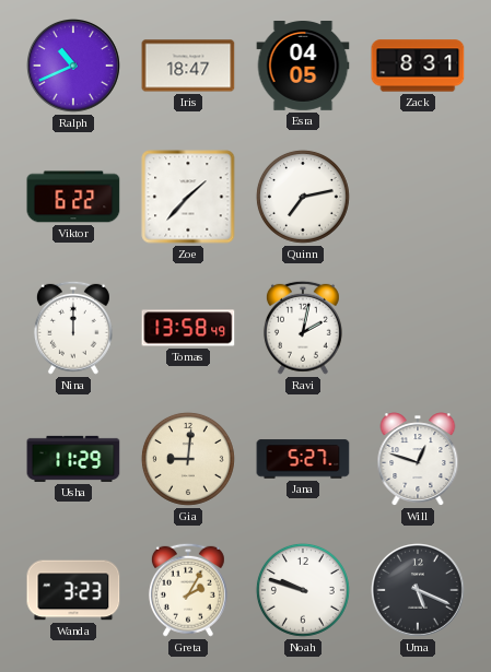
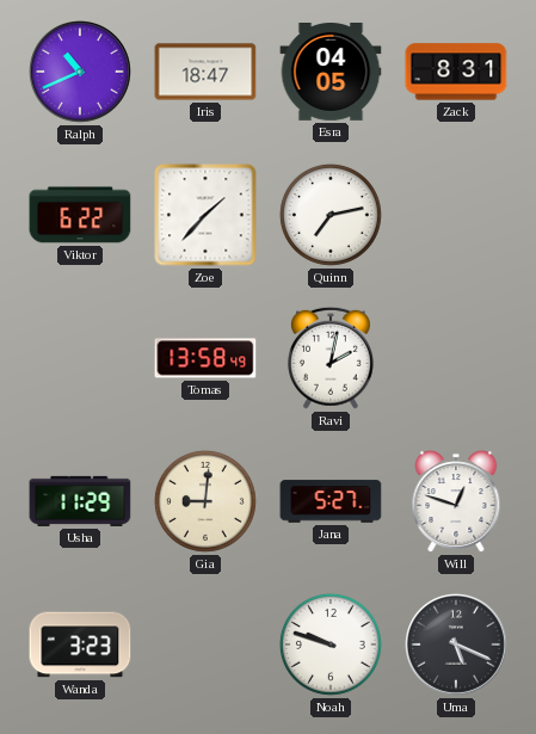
Nina: 12:00 -> none
Greta: 2:05 -> none
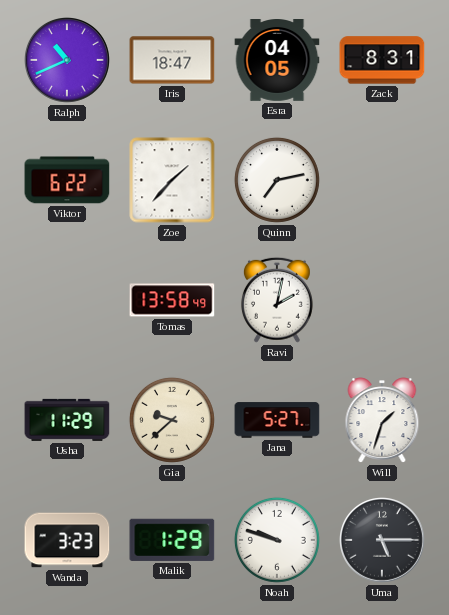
Gia: 9:01 -> 9:38
Will: 12:48 -> 1:33
Malik: none -> 1:29
Uma: 5:19 -> 5:15
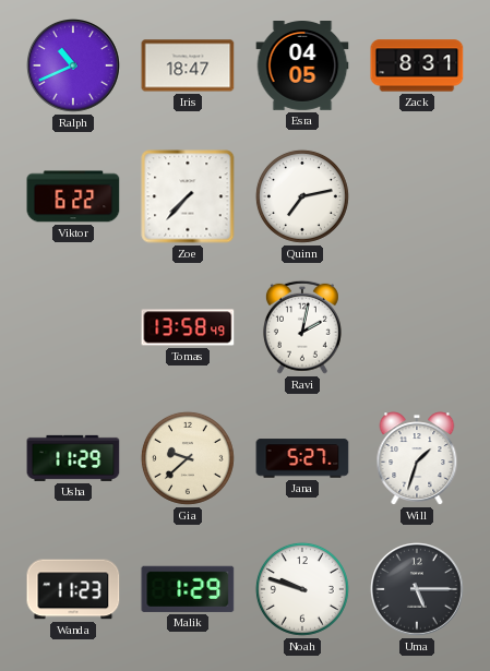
Zoe: 1:37 -> 7:37
Wanda: 3:23 -> 11:23
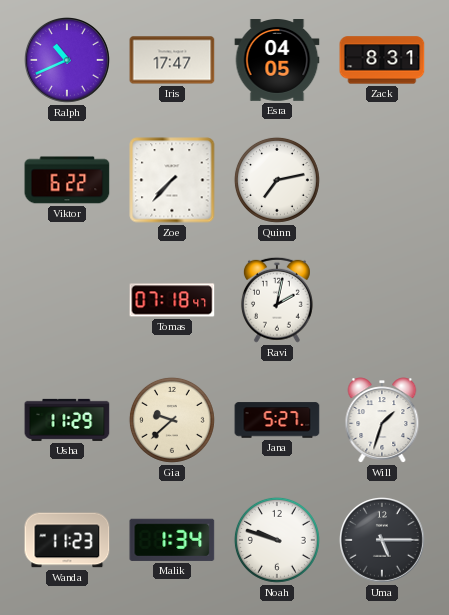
Iris: 18:47 -> 17:47
Tomas: 13:58 -> 07:18
Malik: 1:29 -> 1:34
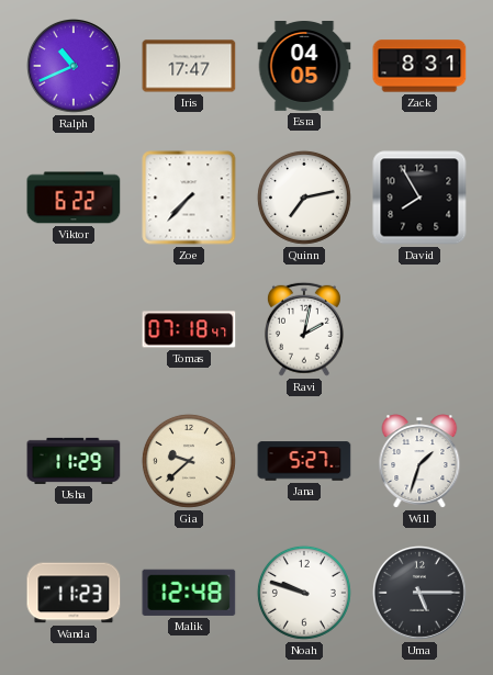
David: none -> 7:55
Malik: 1:34 -> 12:48
